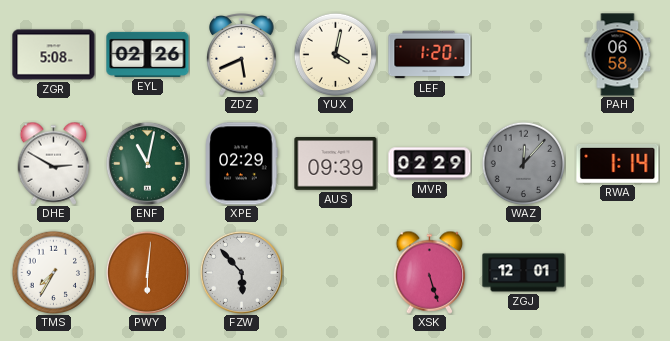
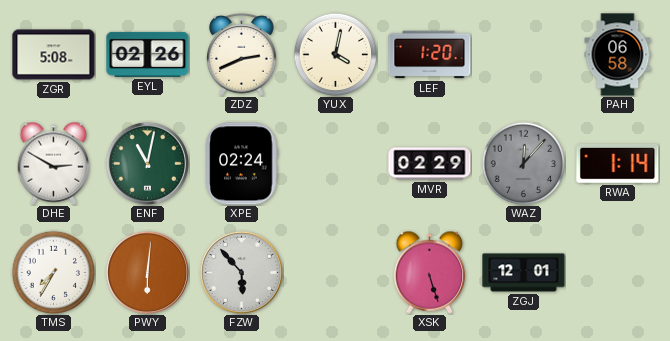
ZDZ: 5:41 -> 2:41
XPE: 02:29 -> 02:24
AUS: 09:39 -> none
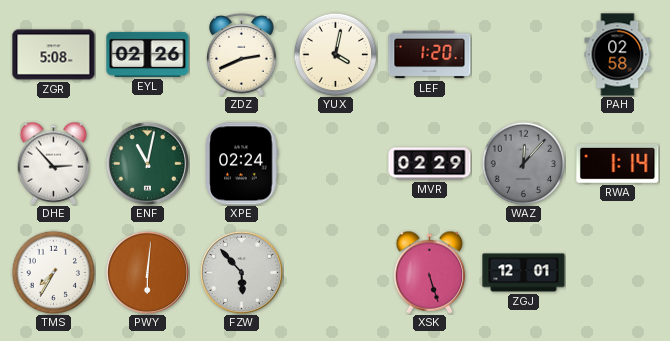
PAH: 06:58 -> 02:58
DHE: 2:50 -> 2:53
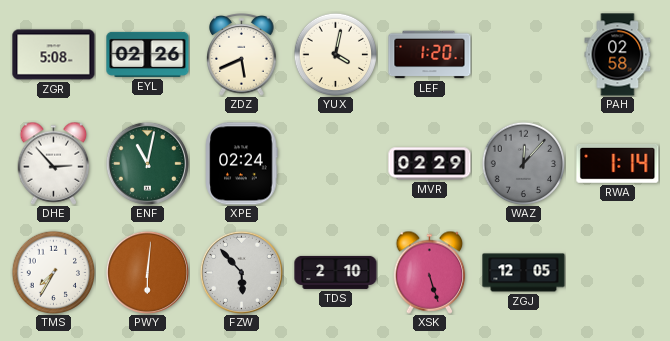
ZDZ: 2:41 -> 5:41
TDS: none -> 2:10
ZGJ: 12:01 -> 12:05
